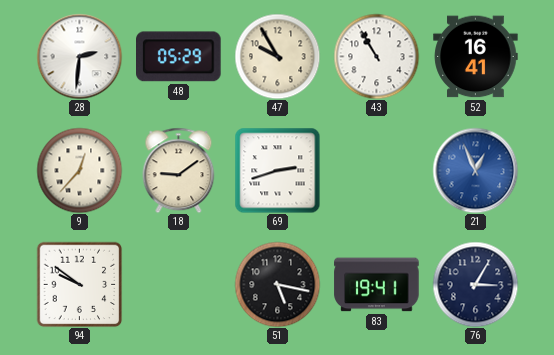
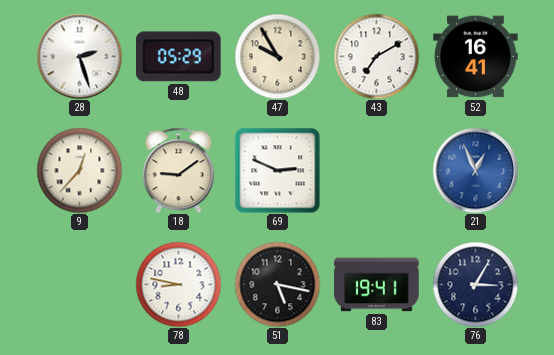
28: 2:31 -> 2:27
43: 10:55 -> 7:10
69: 2:42 -> 2:49
94: 9:51 -> none
78: none -> 8:47
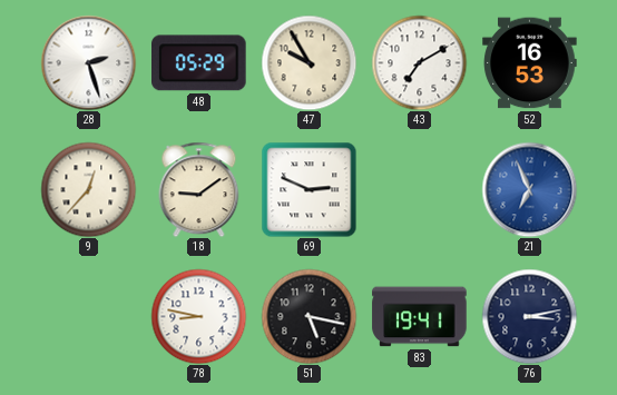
52: 16:41 -> 16:53
21: 12:56 -> 6:56
76: 3:05 -> 3:13
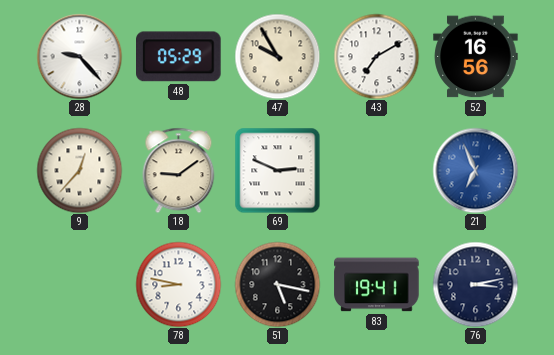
28: 2:27 -> 9:23
52: 16:53 -> 16:56
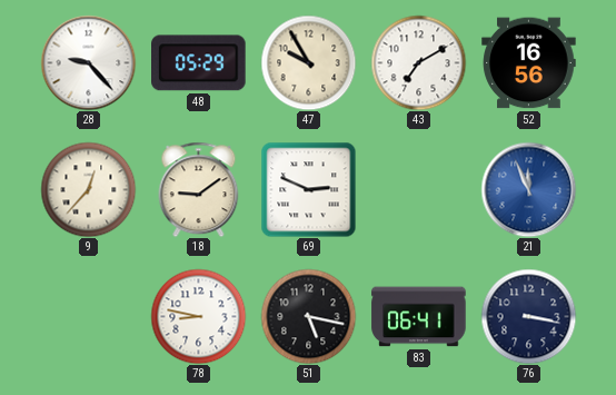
21: 6:56 -> 11:56
83: 19:41 -> 06:41
76: 3:13 -> 3:17
